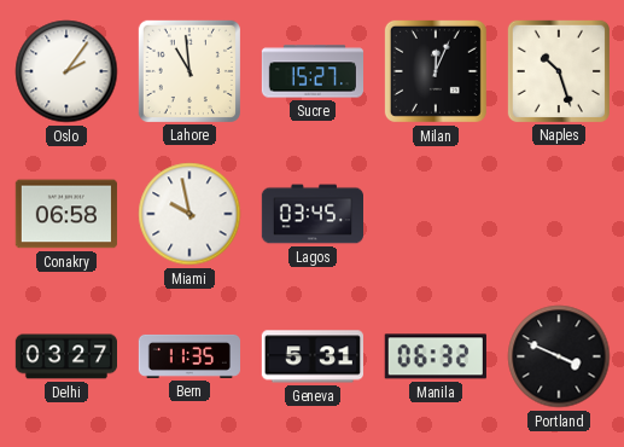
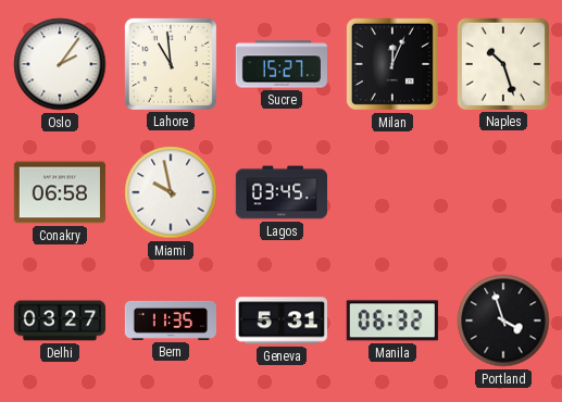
Portland: 3:49 -> 3:57
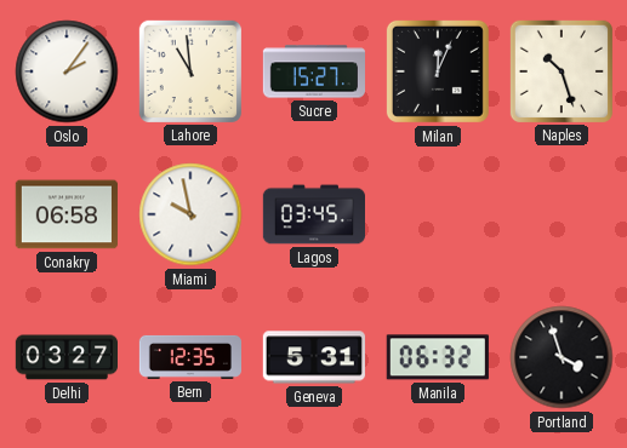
Bern: 11:35 -> 12:35
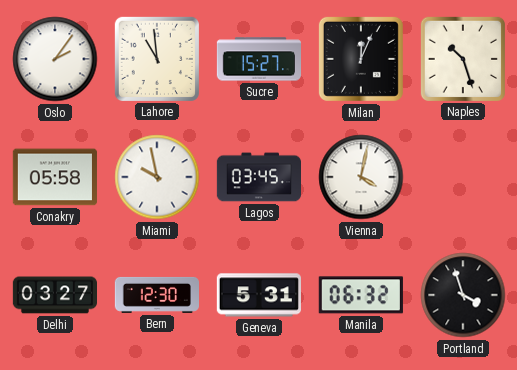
Conakry: 06:58 -> 05:58
Vienna: none -> 4:02
Bern: 12:35 -> 12:30
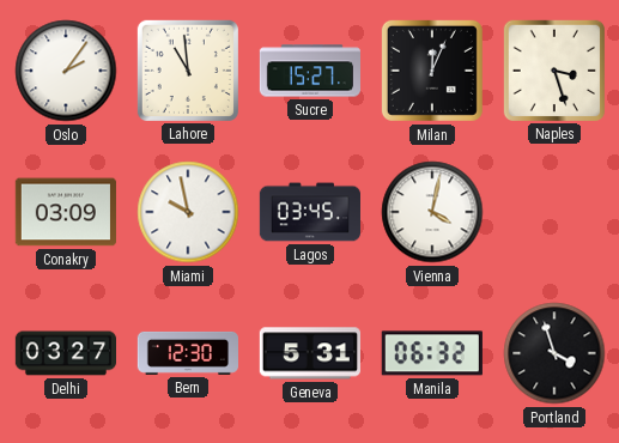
Naples: 10:27 -> 3:27
Conakry: 05:58 -> 03:09
